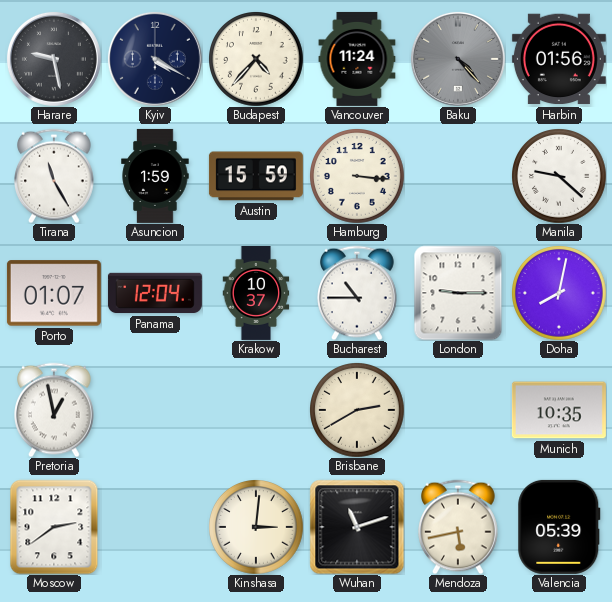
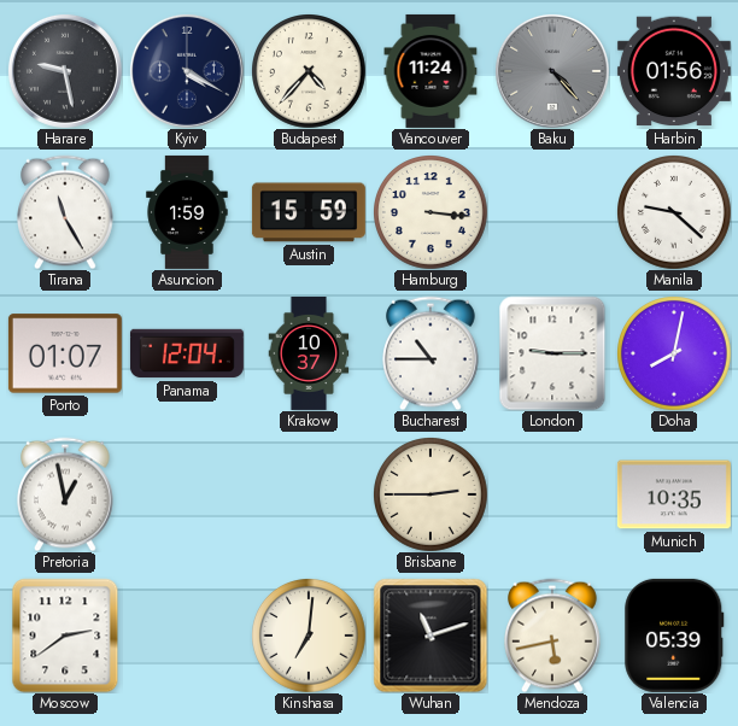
Brisbane: 2:40 -> 2:45
Kinshasa: 3:01 -> 7:01
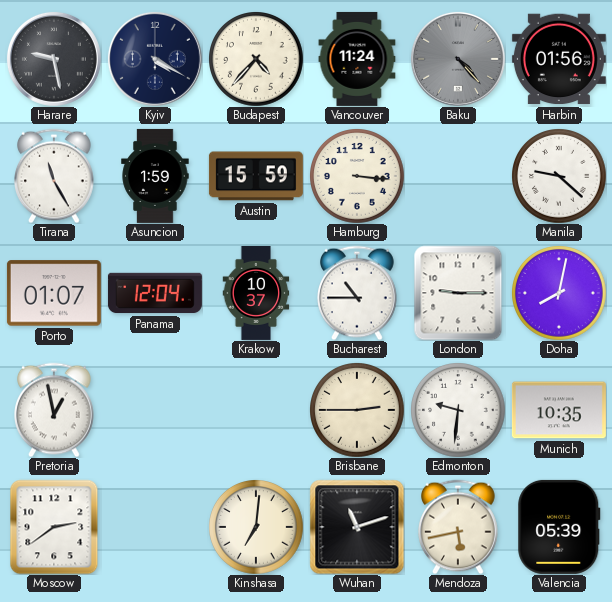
Edmonton: none -> 9:31
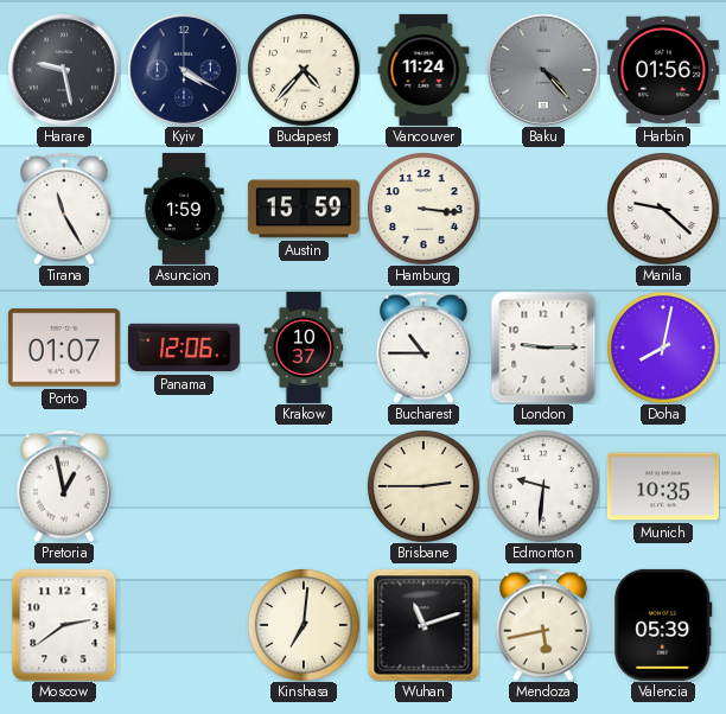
Panama: 12:04 -> 12:06
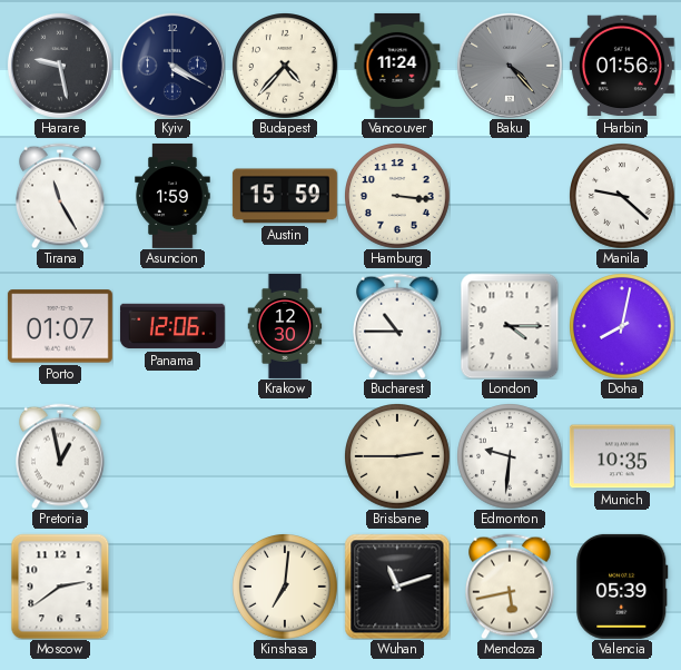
Krakow: 10:37 -> 12:30
London: 9:15 -> 4:15
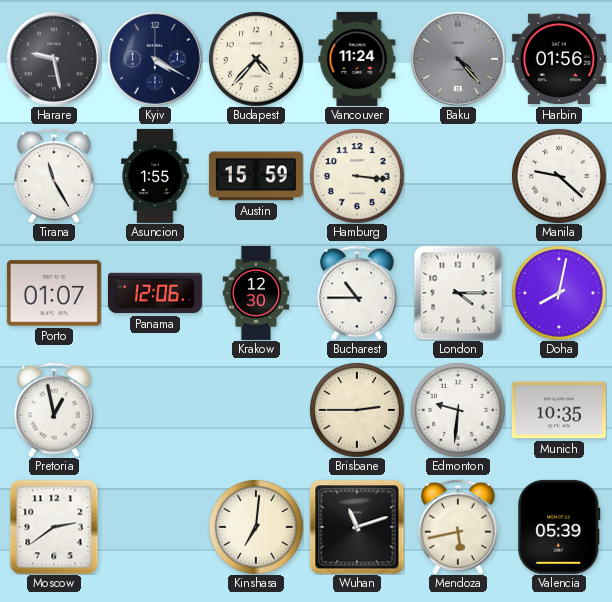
Asuncion: 1:59 -> 1:55
